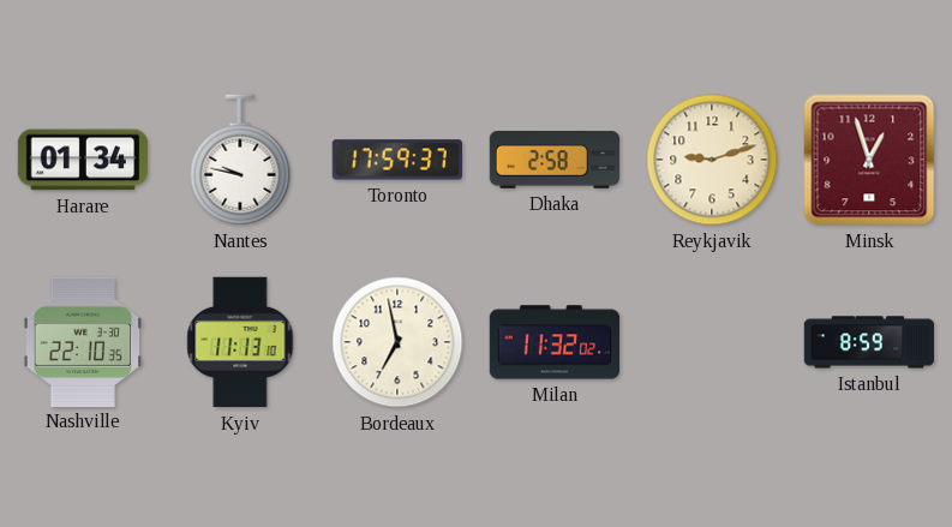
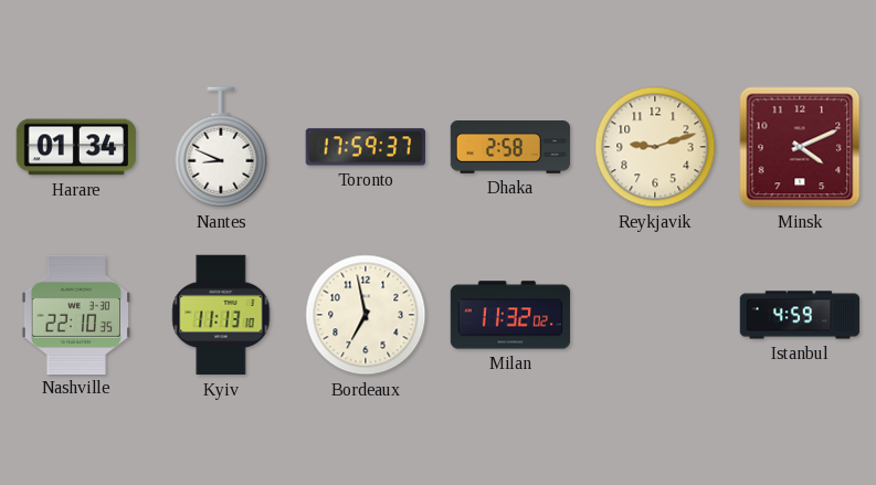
Nantes: 9:47 -> 8:49
Minsk: 12:57 -> 4:11
Istanbul: 8:59 -> 4:59
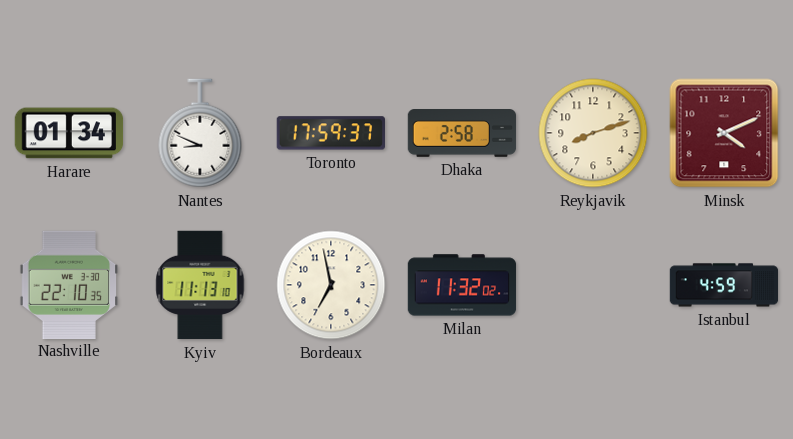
Reykjavik: 9:12 -> 8:12
